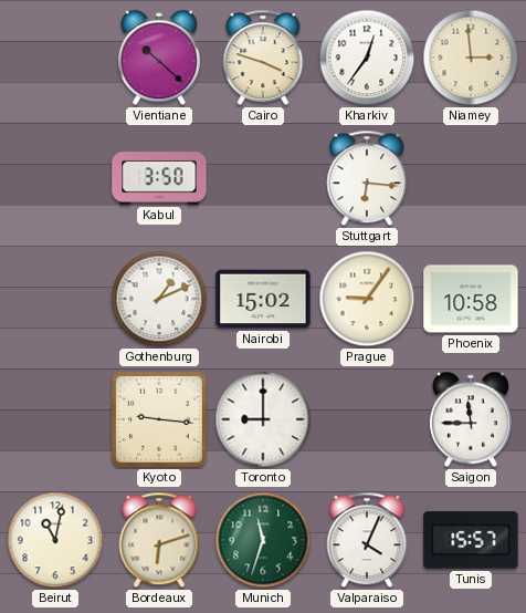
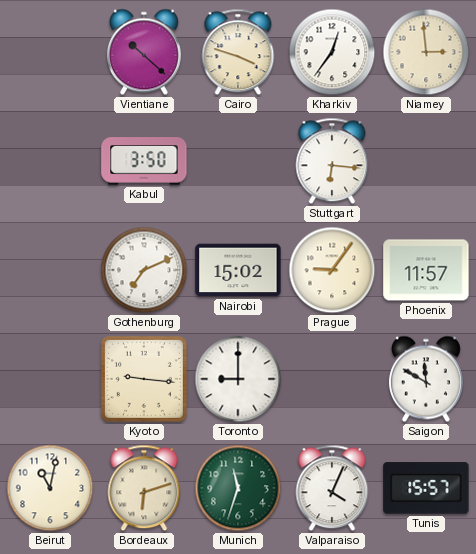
Gothenburg: 1:11 -> 7:11
Phoenix: 10:58 -> 11:57
Saigon: 11:45 -> 11:50
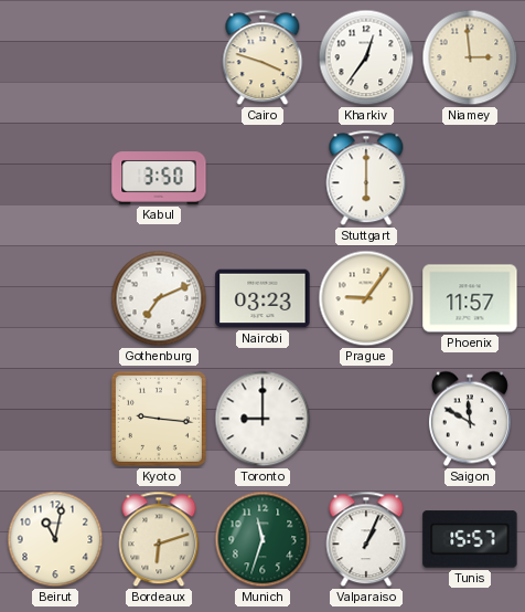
Vientiane: 10:22 -> none
Stuttgart: 6:16 -> 6:00
Nairobi: 15:02 -> 03:23
Valparaiso: 4:04 -> 1:04
